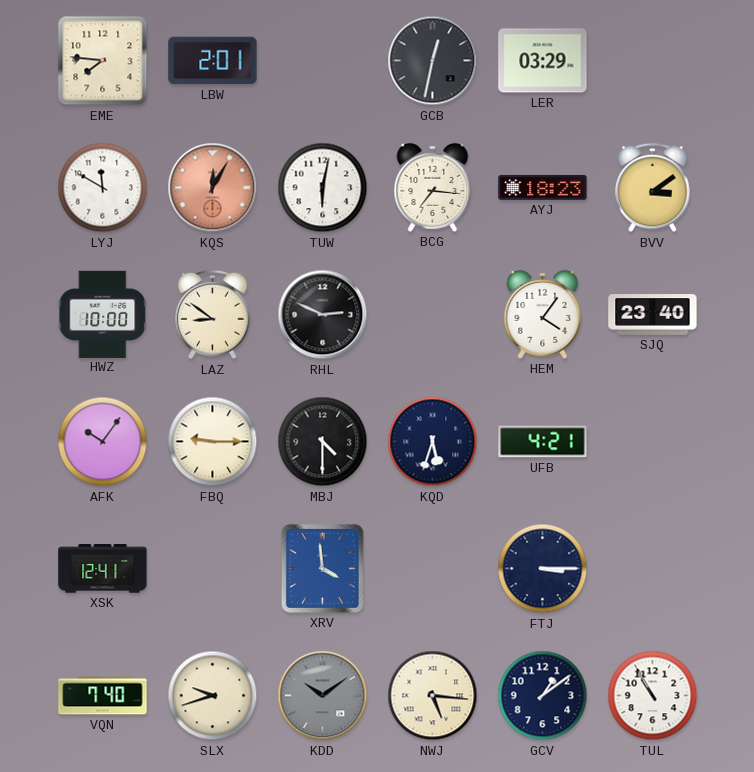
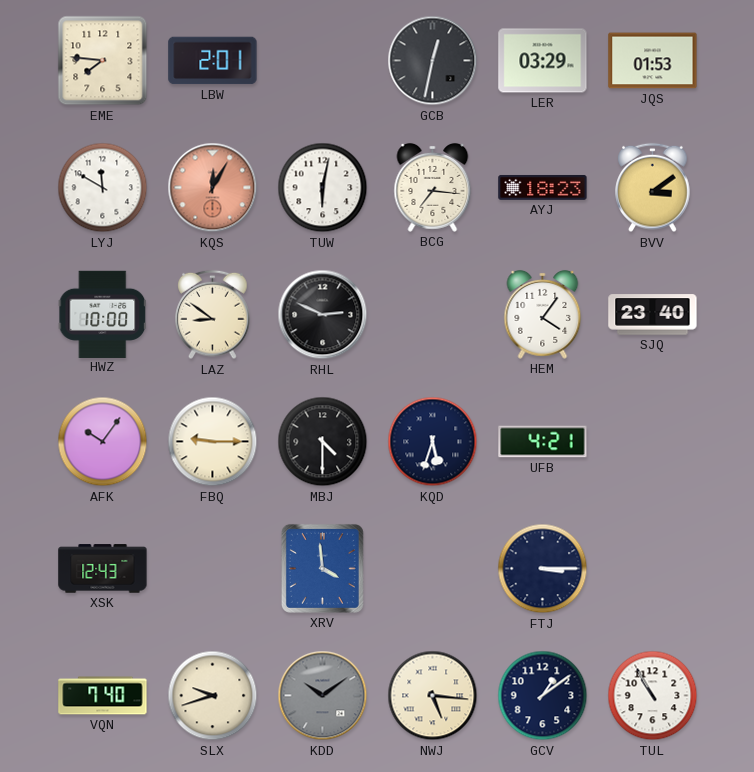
JQS: none -> 01:53
XSK: 12:41 -> 12:43
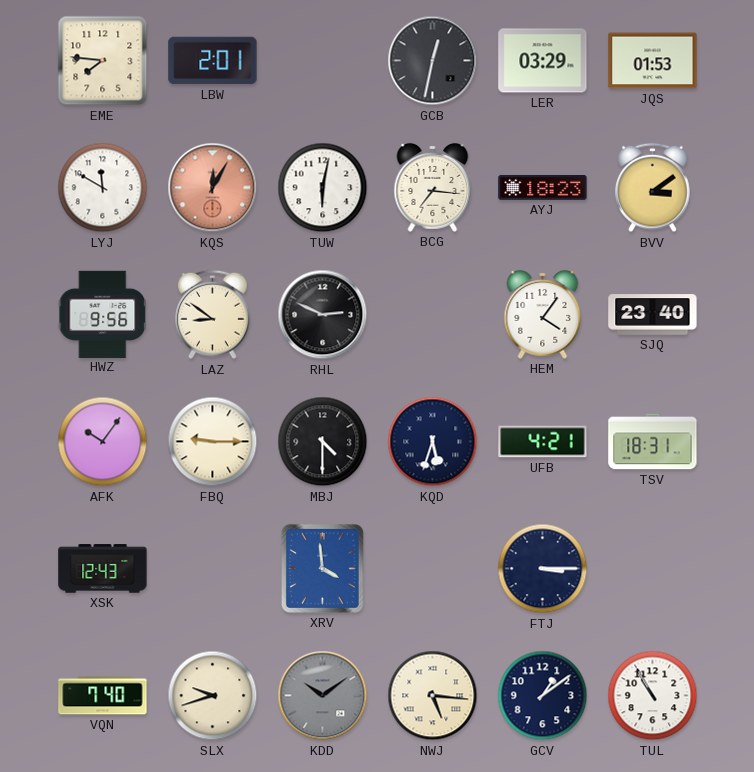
HWZ: 10:00 -> 9:56
TSV: none -> 18:31
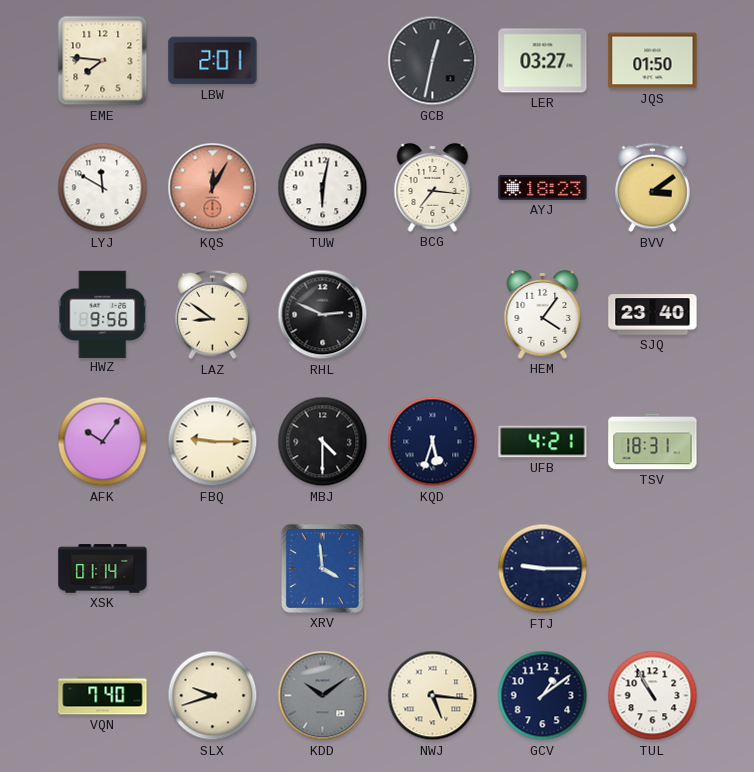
LER: 03:29 -> 03:27
JQS: 01:53 -> 01:50
XSK: 12:43 -> 01:14
FTJ: 3:15 -> 9:15
